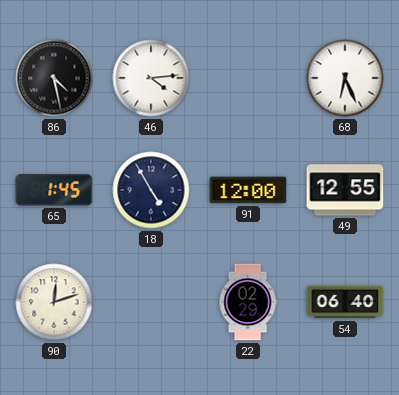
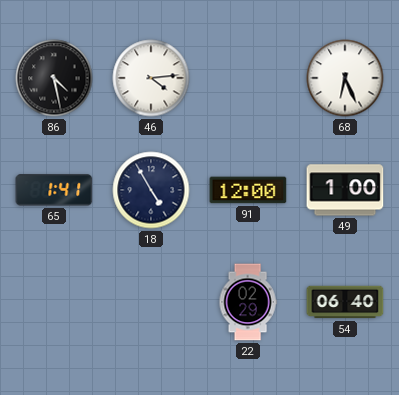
65: 1:45 -> 1:41
49: 12:55 -> 1:00
90: 12:12 -> none
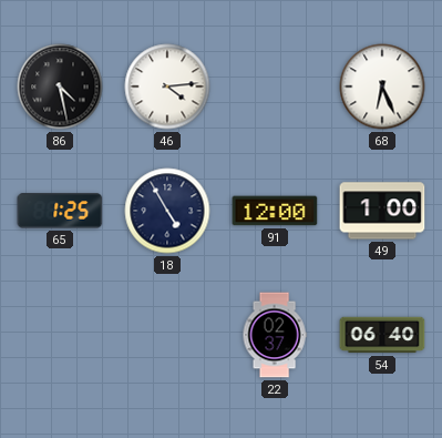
65: 1:41 -> 1:25
22: 02:29 -> 02:37
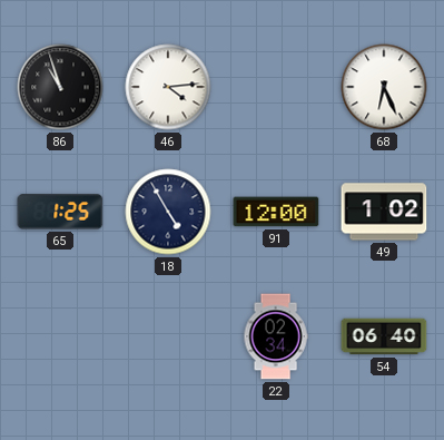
86: 4:28 -> 10:57
49: 1:00 -> 1:02
22: 02:37 -> 02:34
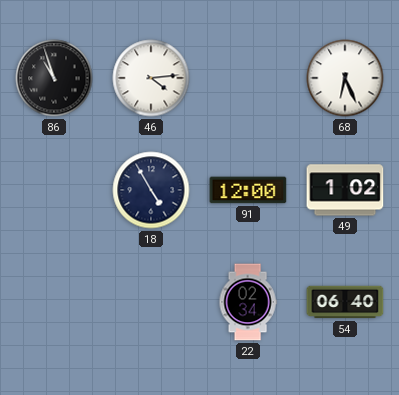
65: 1:25 -> none
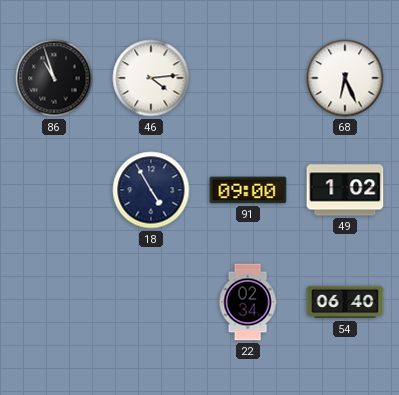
91: 12:00 -> 09:00
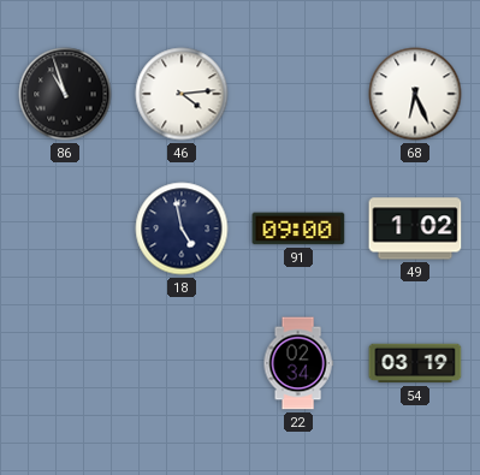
18: 4:55 -> 4:58
54: 06:40 -> 03:19
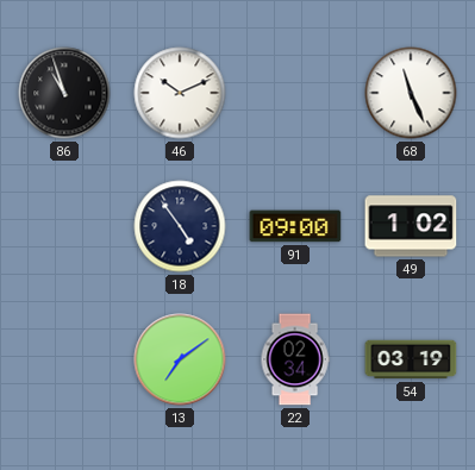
46: 4:14 -> 10:11
68: 6:26 -> 11:26
18: 4:58 -> 4:54
13: none -> 7:09
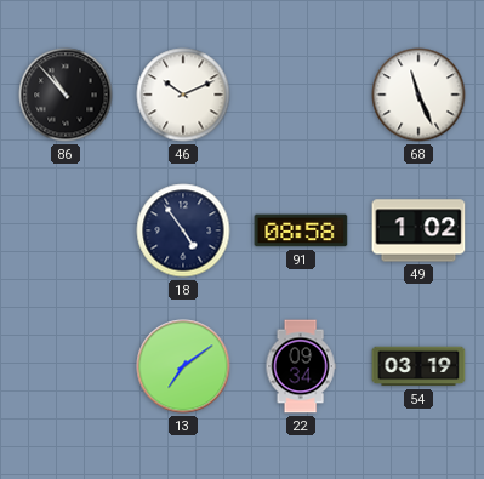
86: 10:57 -> 10:53
91: 09:00 -> 08:58
22: 02:34 -> 09:34
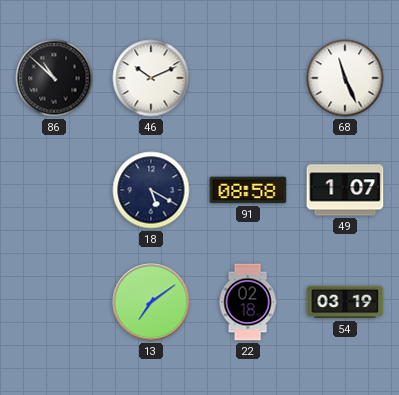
86: 10:53 -> 10:52
18: 4:54 -> 5:20
49: 1:02 -> 1:07
22: 09:34 -> 02:18
